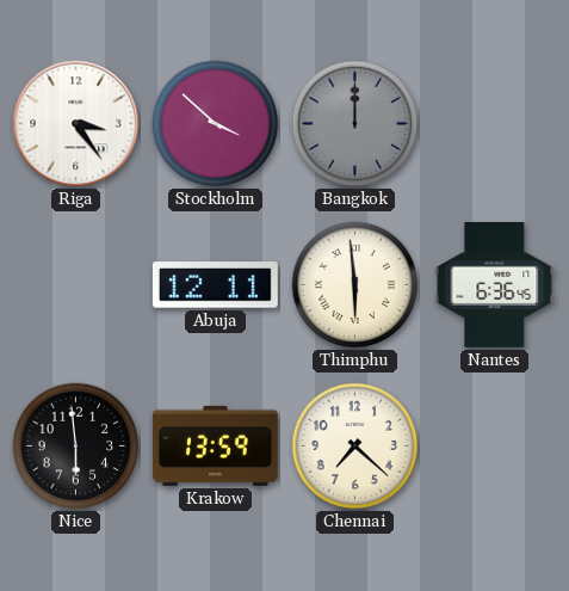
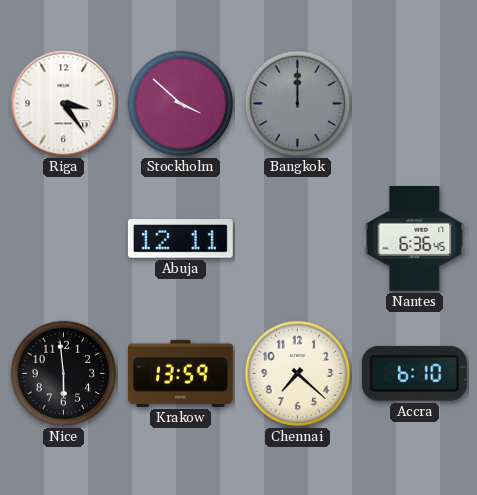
Thimphu: 5:59 -> none
Accra: none -> 6:10
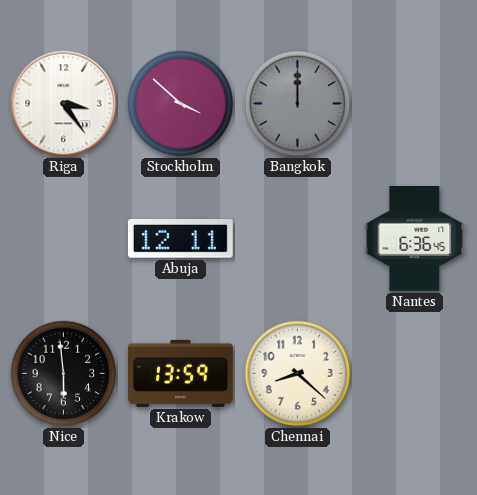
Chennai: 7:22 -> 8:22
Accra: 6:10 -> none
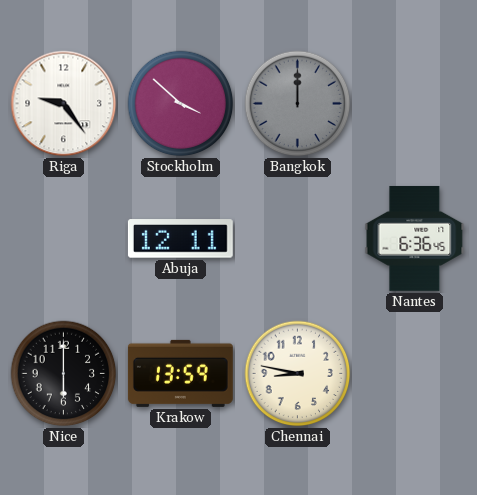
Riga: 3:24 -> 9:24
Nice: 5:59 -> 6:00
Chennai: 8:22 -> 8:47
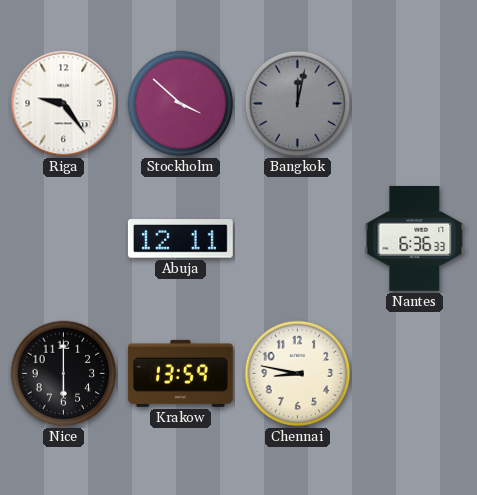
Bangkok: 12:00 -> 12:02
Nantes: 6:36:45 -> 6:36:33
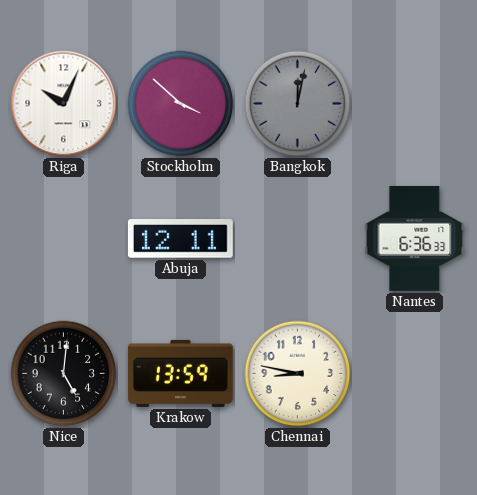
Riga: 9:24 -> 10:04
Nice: 6:00 -> 5:01
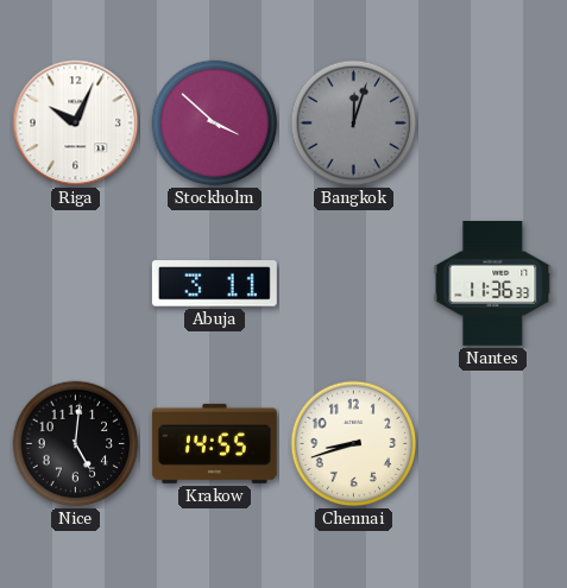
Bangkok: 12:02 -> 12:03
Abuja: 12:11 -> 3:11
Nantes: 6:36 -> 11:36
Krakow: 13:59 -> 14:55
Chennai: 8:47 -> 8:42
